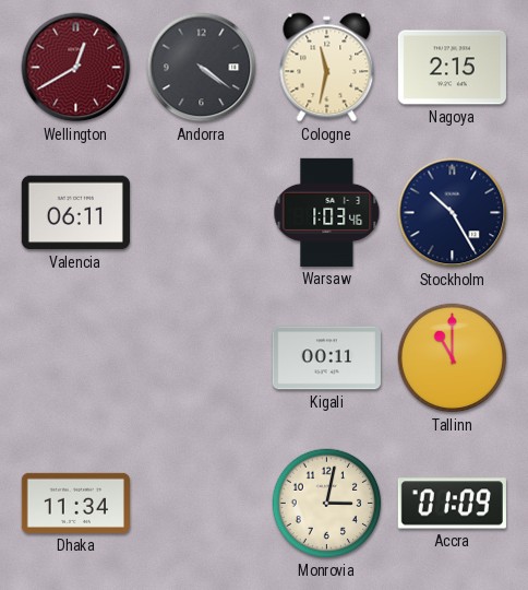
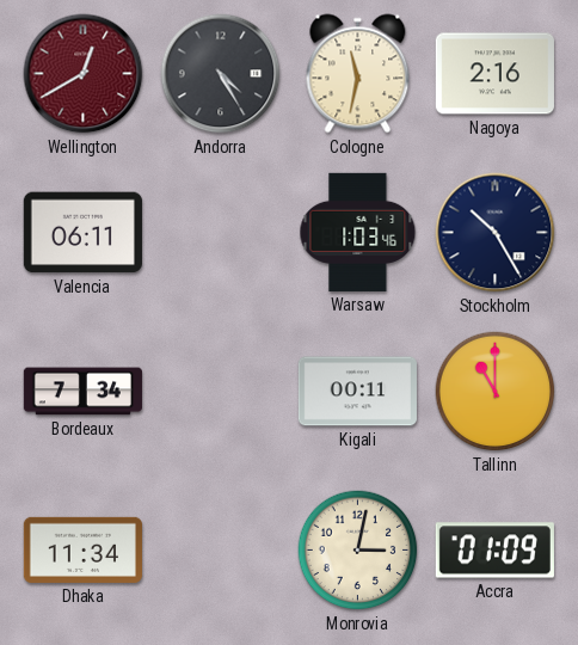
Andorra: 4:21 -> 4:25
Nagoya: 2:15 -> 2:16
Bordeaux: none -> 7:34
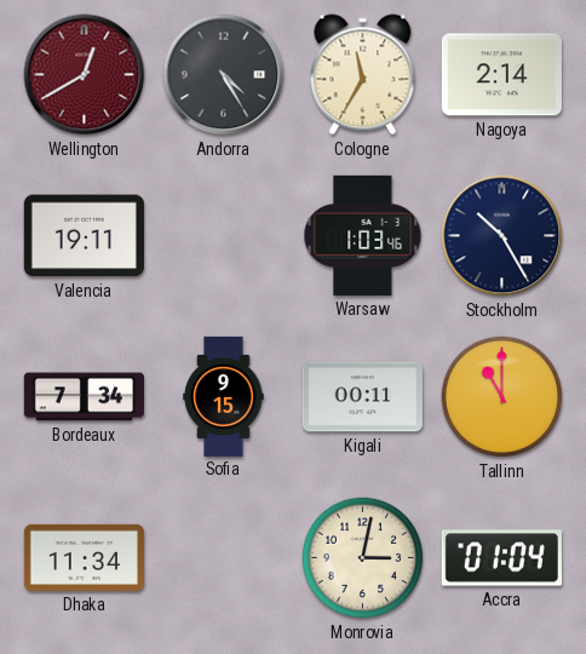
Cologne: 11:32 -> 11:35
Nagoya: 2:16 -> 2:14
Valencia: 06:11 -> 19:11
Sofia: none -> 9:15
Accra: 01:09 -> 01:04
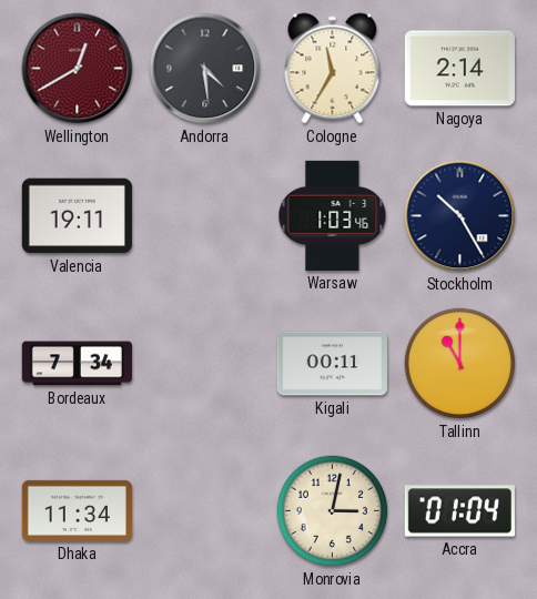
Andorra: 4:25 -> 4:29
Sofia: 9:15 -> none
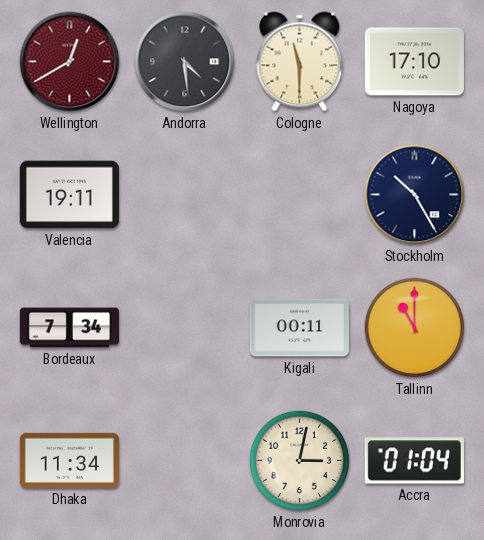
Cologne: 11:35 -> 11:30
Nagoya: 2:14 -> 17:10
Warsaw: 1:03 -> none
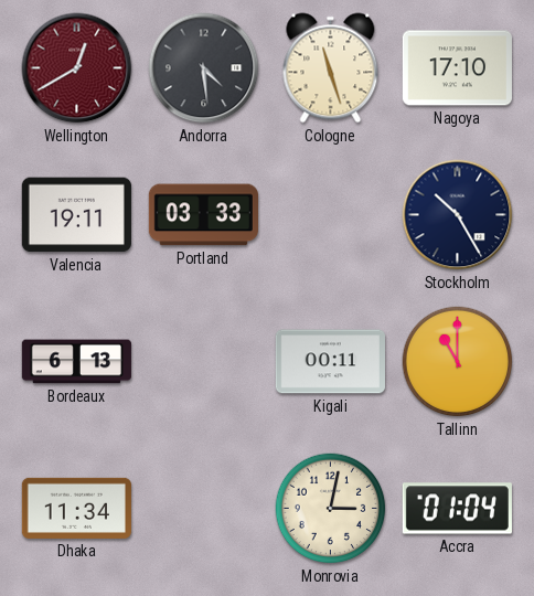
Cologne: 11:30 -> 11:27
Portland: none -> 03:33
Bordeaux: 7:34 -> 6:13
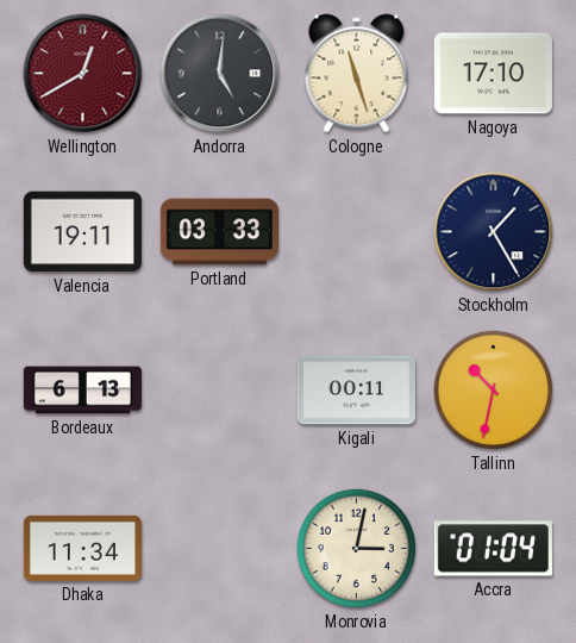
Andorra: 4:29 -> 5:01
Stockholm: 10:25 -> 1:25
Tallinn: 11:00 -> 10:32
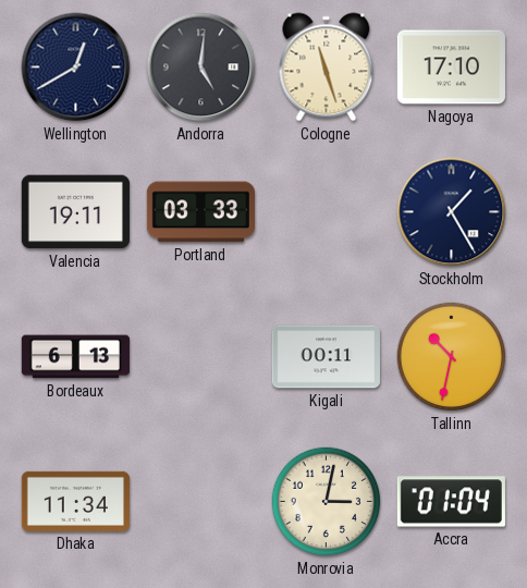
Wellington dial: burgundy -> navy
